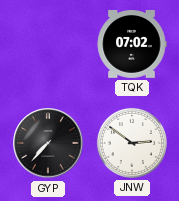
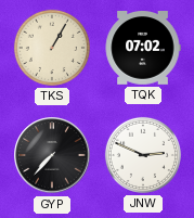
TKS: none -> 1:05
JNW: 2:51 -> 2:49
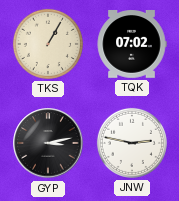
GYP: 7:37 -> 3:13
JNW: 2:49 -> 2:47
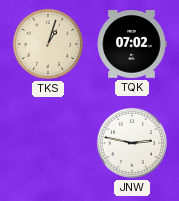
TKS: 1:05 -> 1:03
GYP: 3:13 -> none
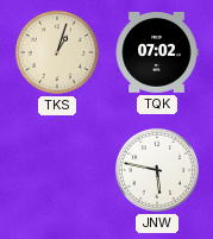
JNW: 2:47 -> 5:47
